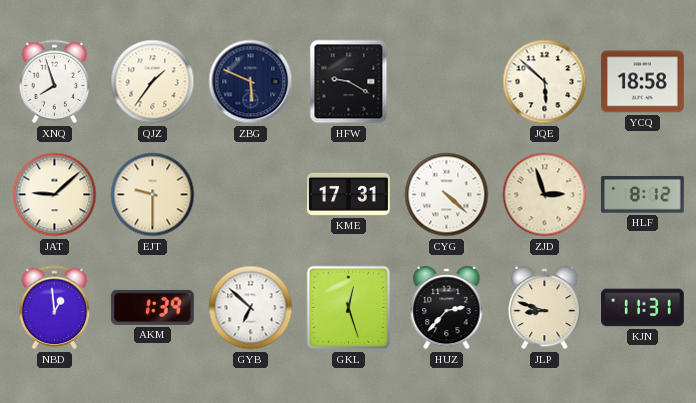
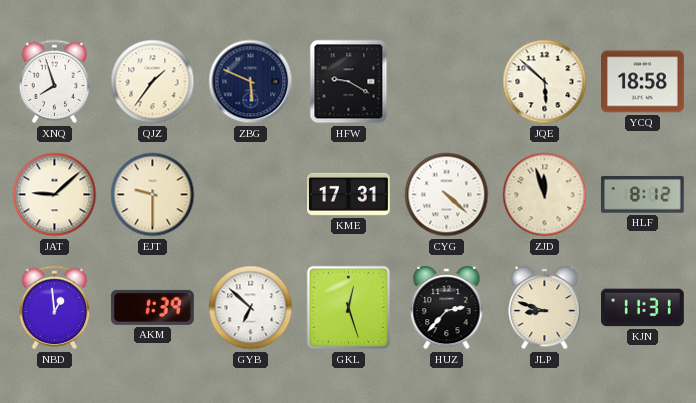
ZJD: 2:57 -> 11:57
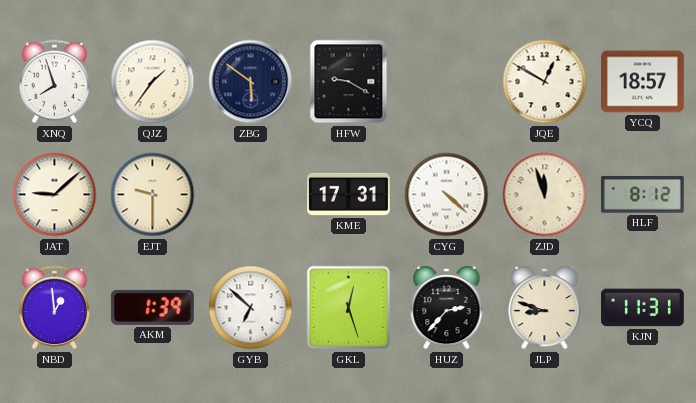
ZBG: 5:49 -> 5:51
JQE: 5:52 -> 12:50
YCQ: 18:58 -> 18:57
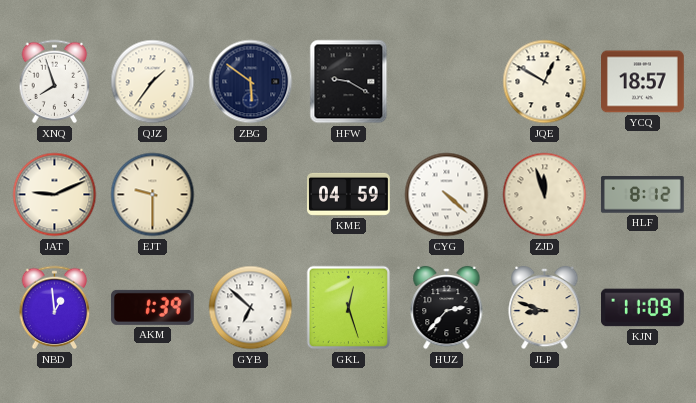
JAT: 9:08 -> 9:11
KME: 17:31 -> 04:59
KJN: 11:31 -> 11:09
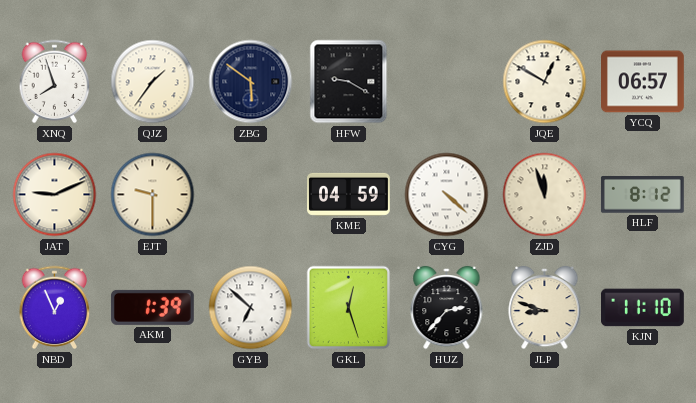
YCQ: 18:57 -> 06:57
NBD: 12:59 -> 12:56
KJN: 11:09 -> 11:10
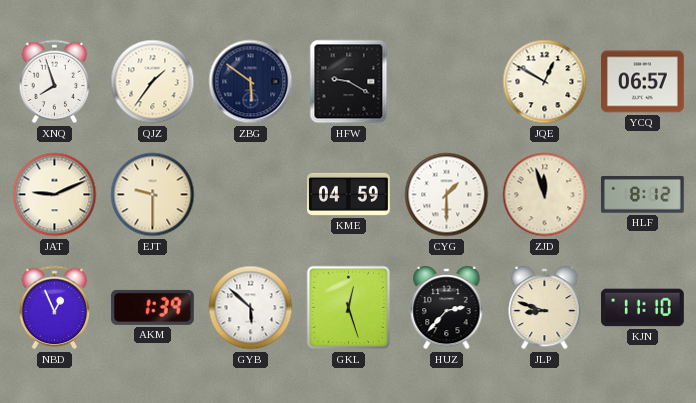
CYG: 4:22 -> 1:30
GYB: 6:52 -> 5:52
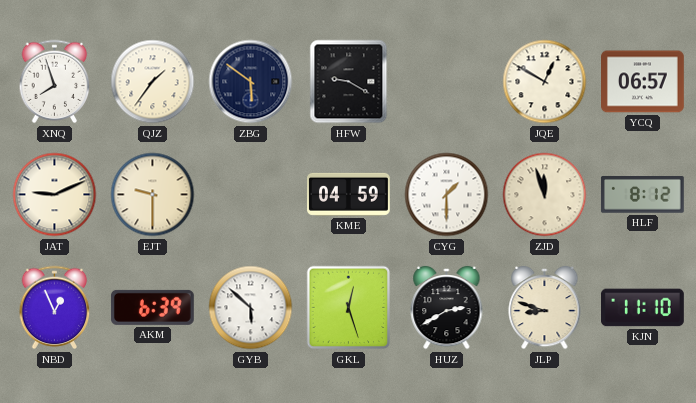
AKM: 1:39 -> 6:39
HUZ: 2:37 -> 2:40
